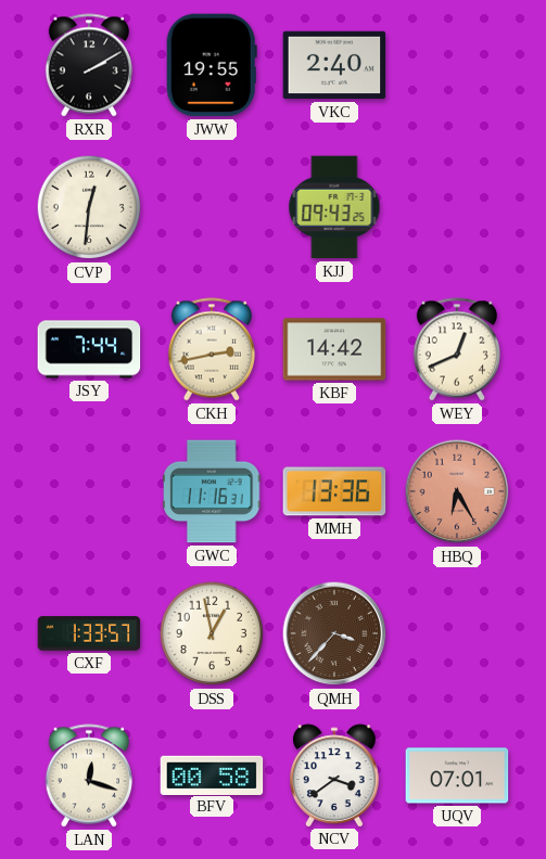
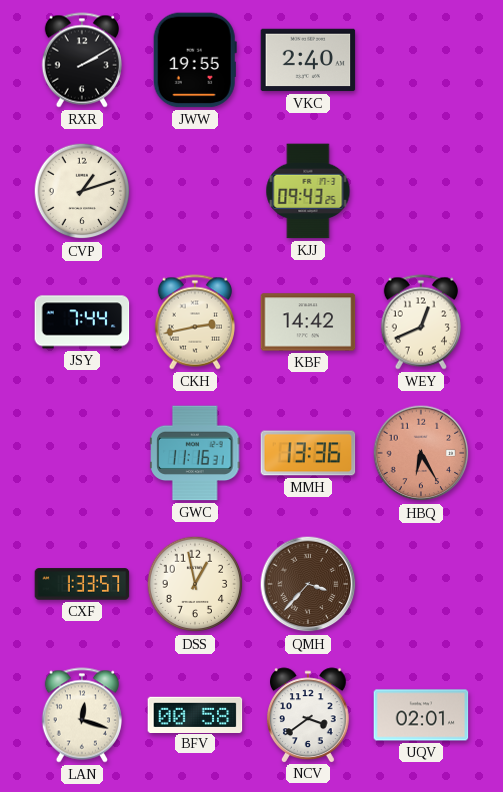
CVP: 12:31 -> 1:12
UQV: 07:01 -> 02:01
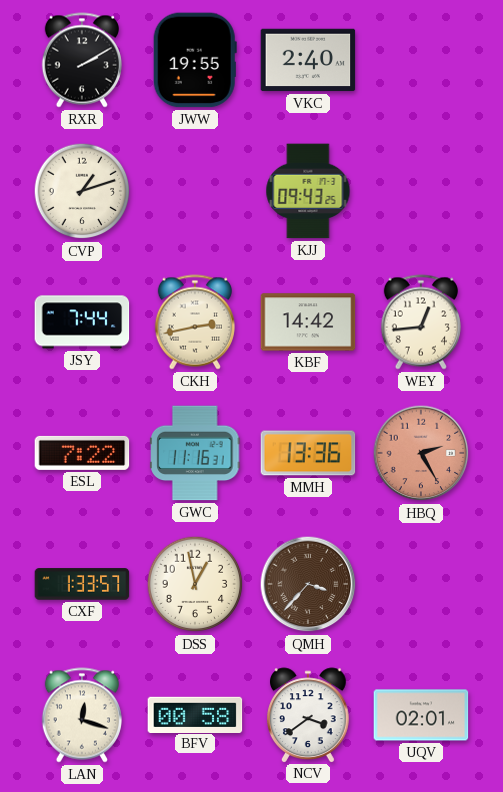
WEY: 12:41 -> 12:44
ESL: none -> 7:22
HBQ: 6:25 -> 2:25
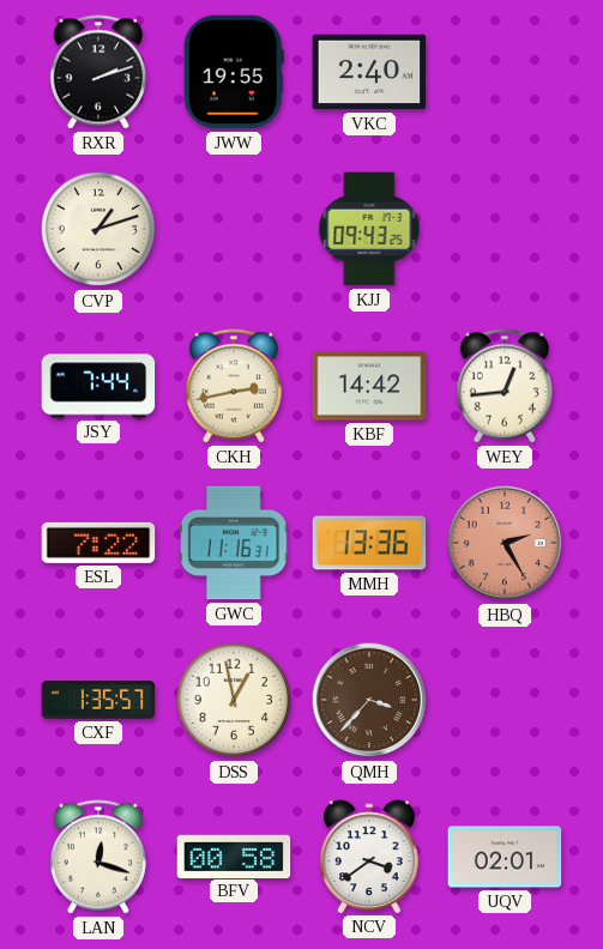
RXR: 2:10 -> 2:12
CXF: 1:33 -> 1:35
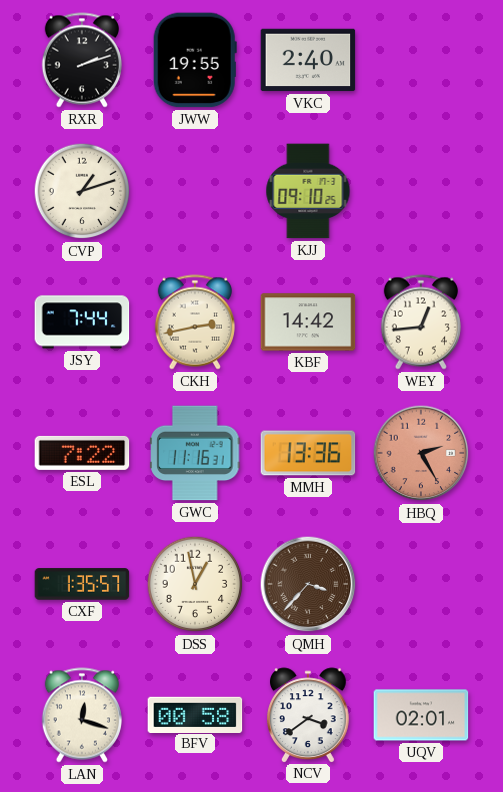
KJJ: 09:43 -> 09:10
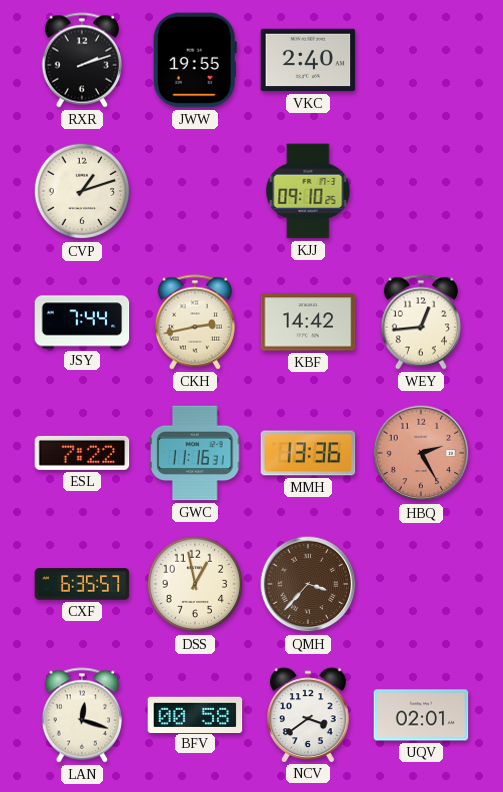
CXF: 1:35 -> 6:35
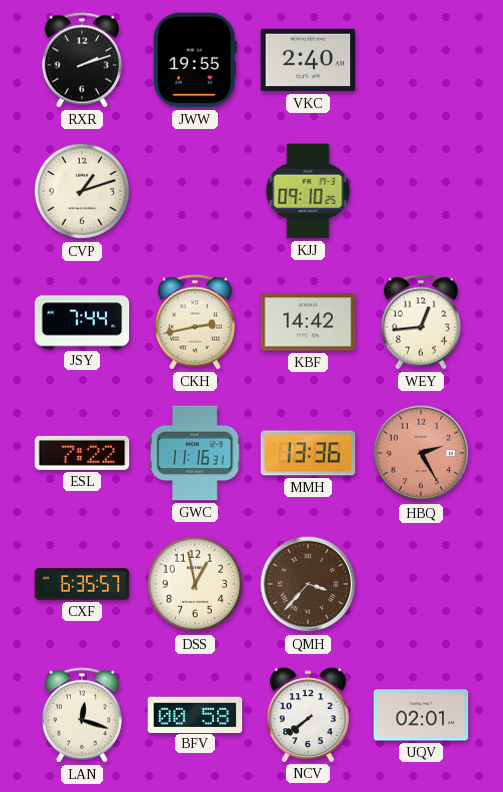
NCV: 3:39 -> 7:39
